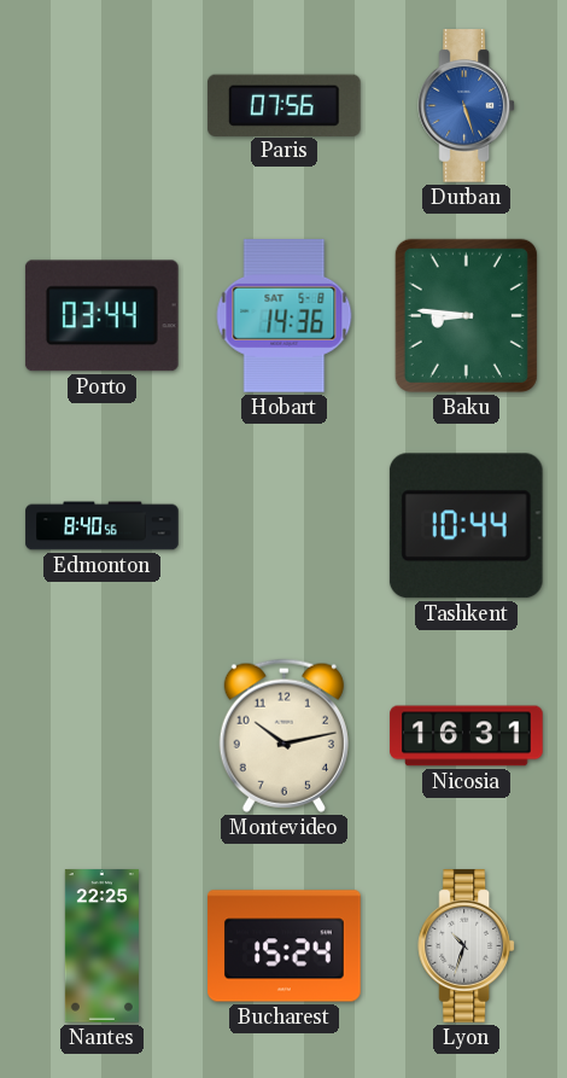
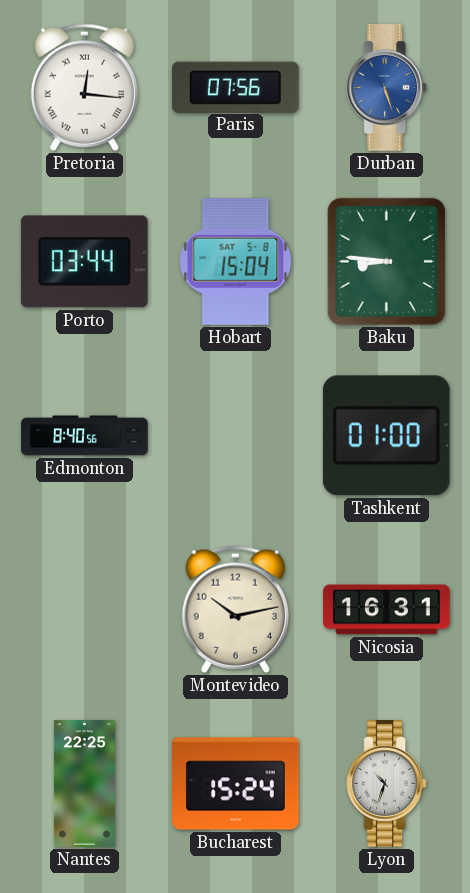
Pretoria: none -> 12:16
Hobart: 14:36 -> 15:04
Tashkent: 10:44 -> 01:00
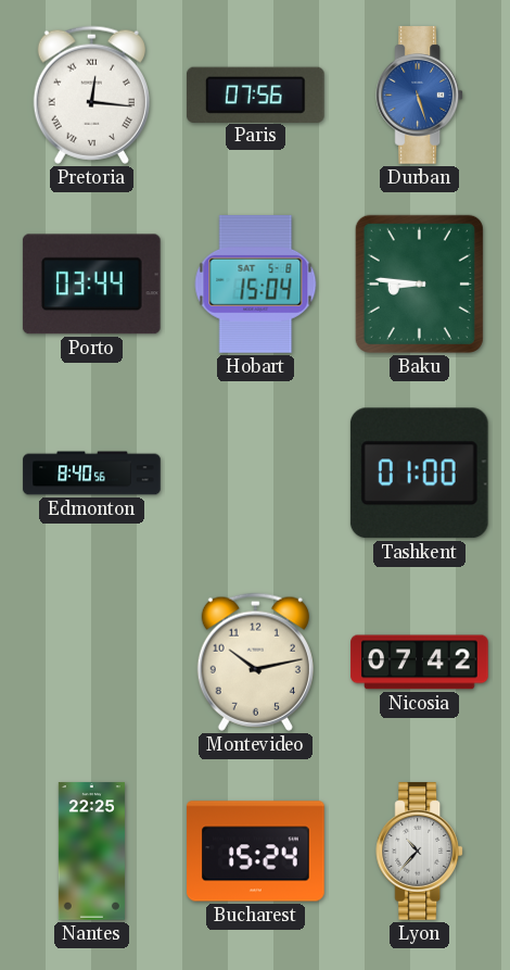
Nicosia: 16:31 -> 07:42
Lyon: 10:33 -> 10:37
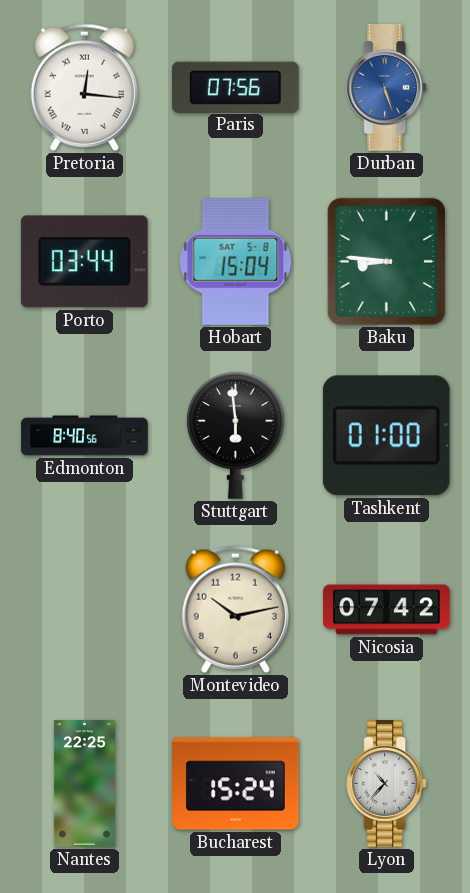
Stuttgart: none -> 5:59
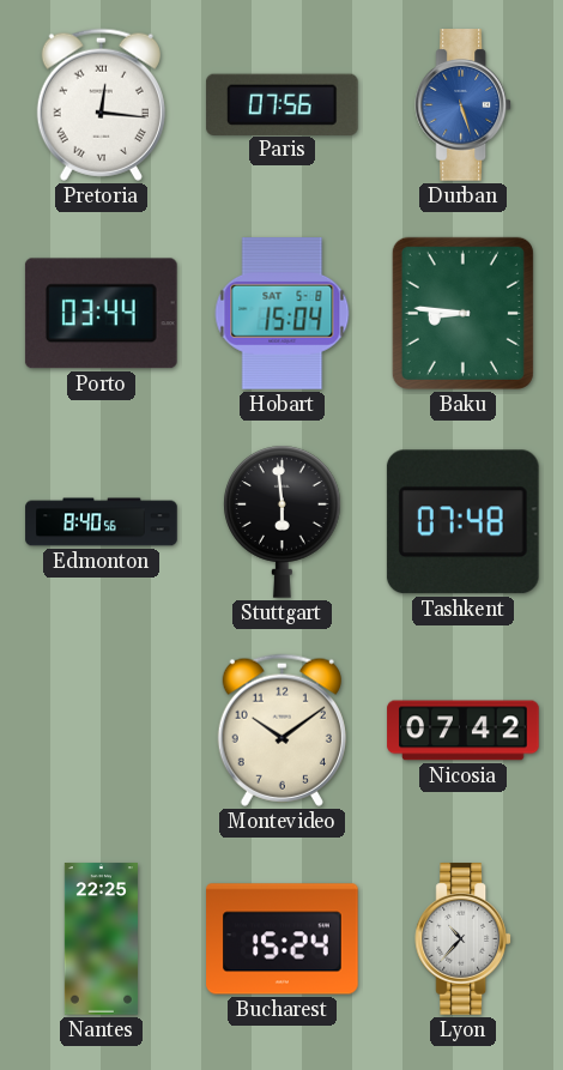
Tashkent: 01:00 -> 07:48
Montevideo: 10:13 -> 10:09
